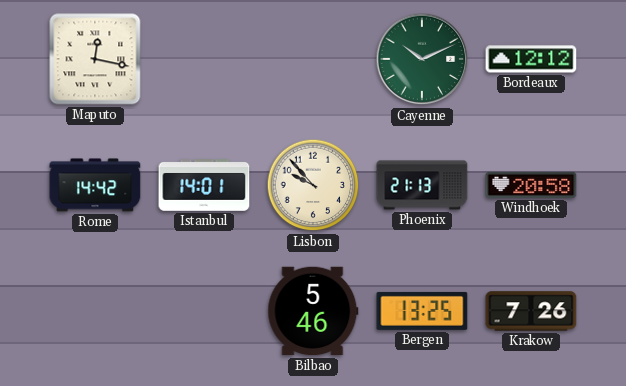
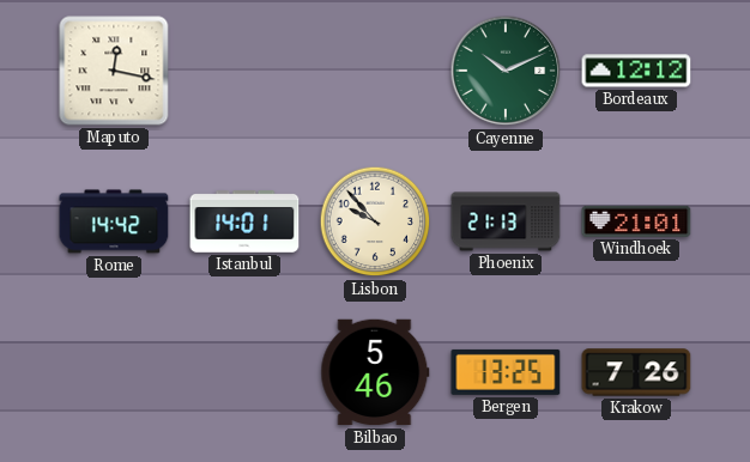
Windhoek: 20:58 -> 21:01
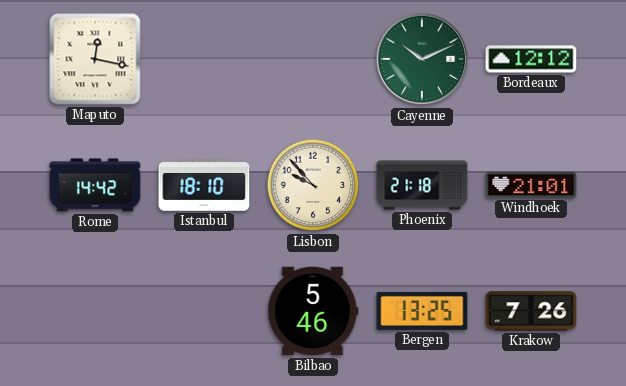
Istanbul: 14:01 -> 18:10
Phoenix: 21:13 -> 21:18
